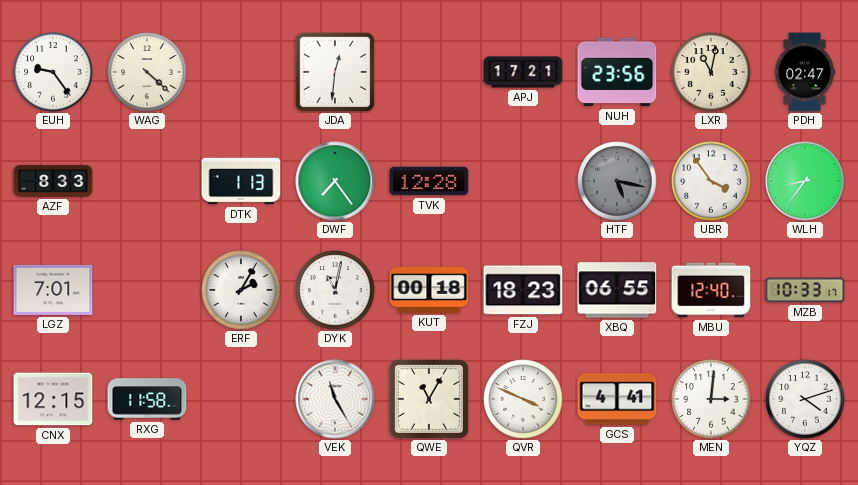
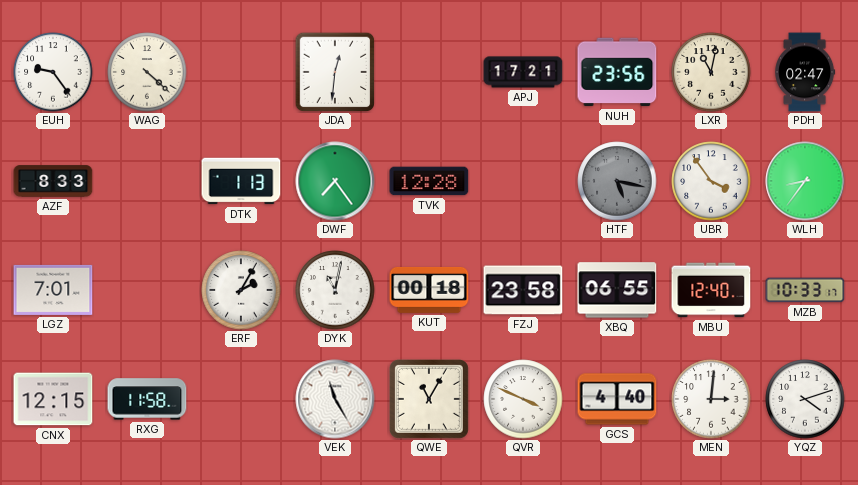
FZJ: 18:23 -> 23:58
GCS: 4:41 -> 4:40
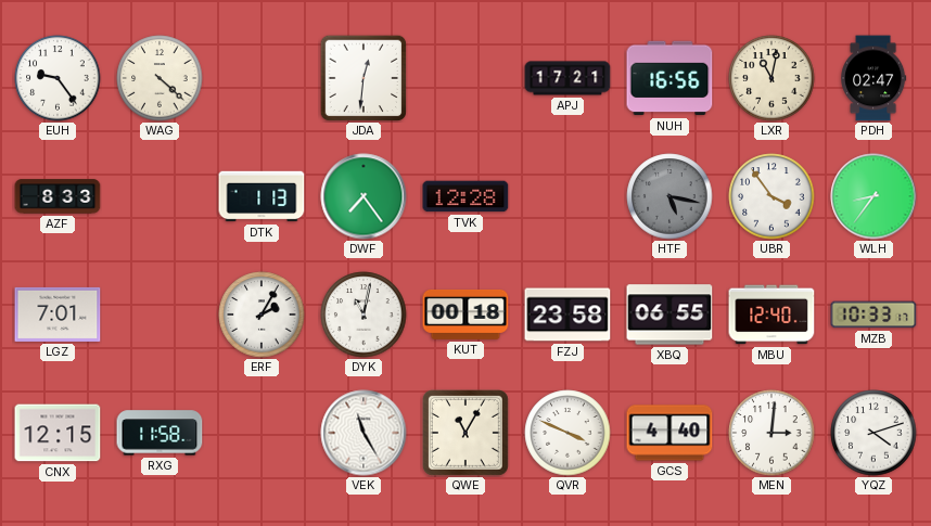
NUH: 23:56 -> 16:56
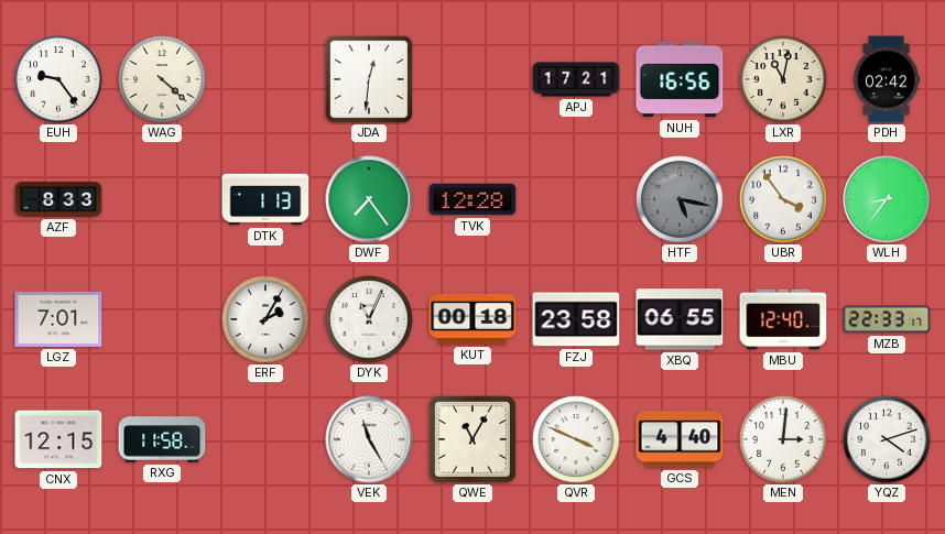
PDH: 02:47 -> 02:42
DYK: 11:02 -> 11:04
MZB: 10:33 -> 22:33
